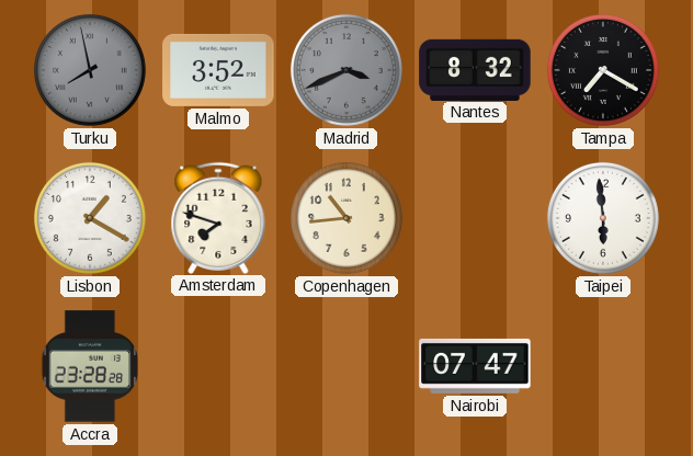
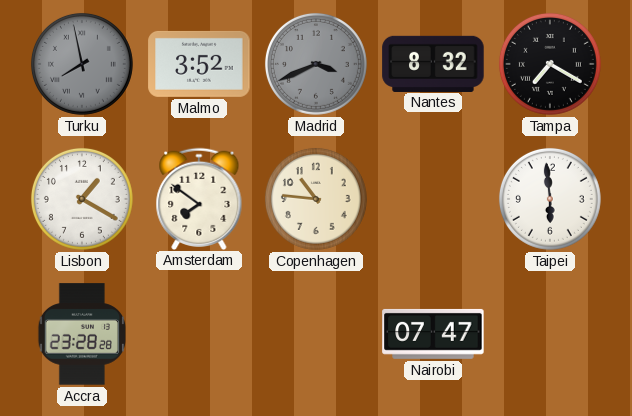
Amsterdam: 7:48 -> 7:51
Copenhagen: 10:44 -> 10:46
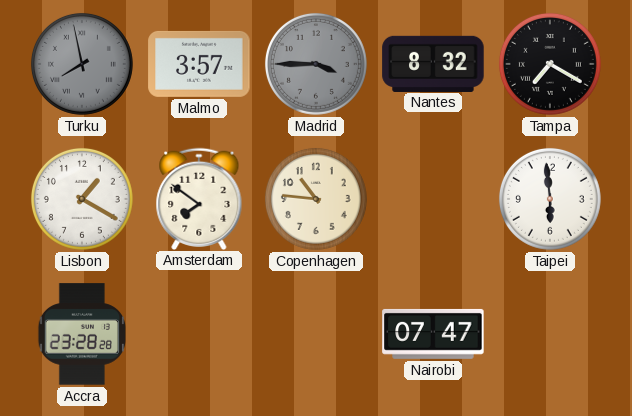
Malmo: 3:52 -> 3:57
Madrid: 3:41 -> 3:45
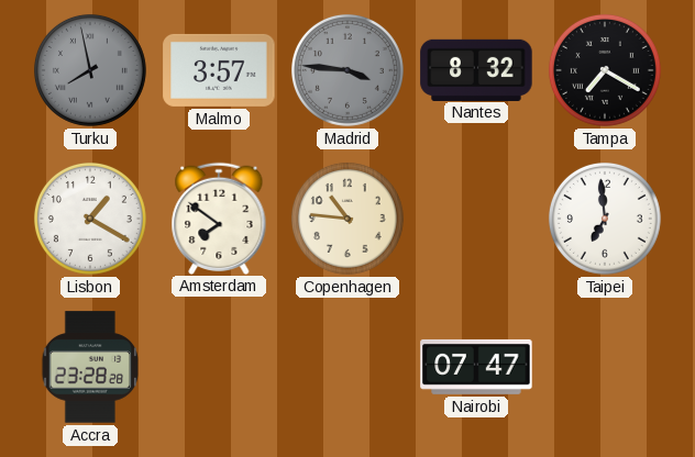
Madrid: 3:45 -> 3:46
Taipei: 5:59 -> 6:59
